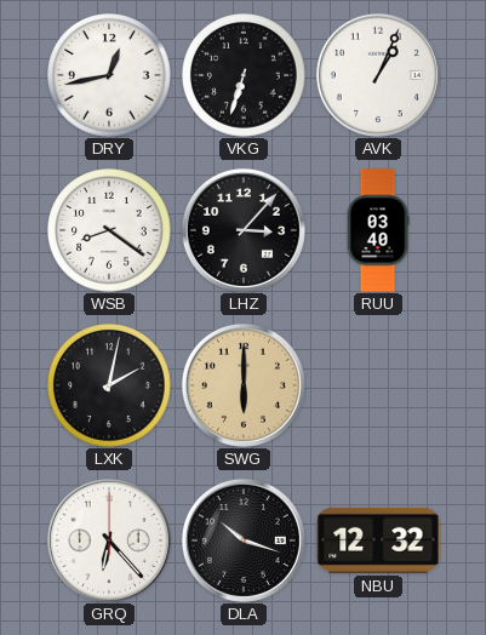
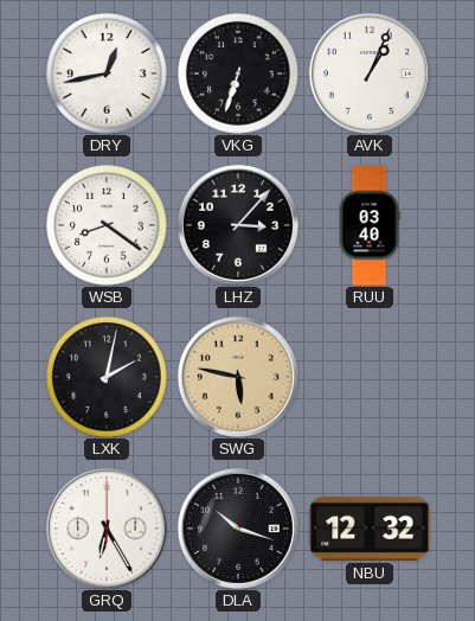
SWG: 6:00 -> 5:47
GRQ: 6:23 -> 6:25
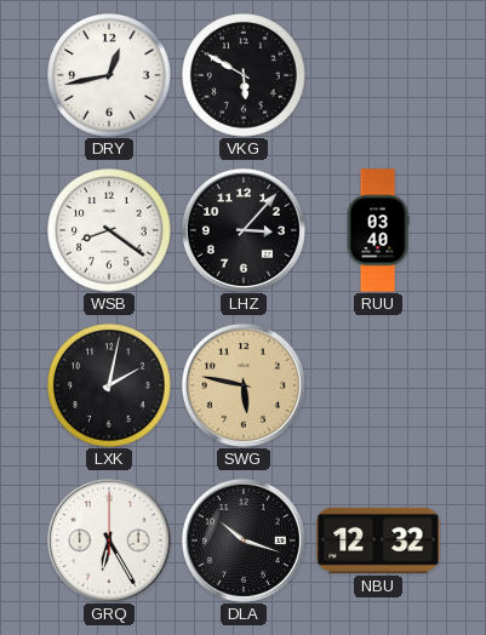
VKG: 6:33 -> 5:50
AVK: 1:04 -> none
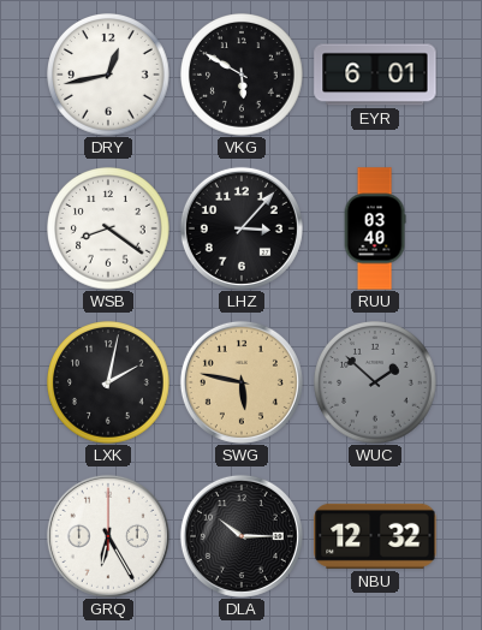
EYR: none -> 6:01
WUC: none -> 1:52
DLA: 10:18 -> 10:15
